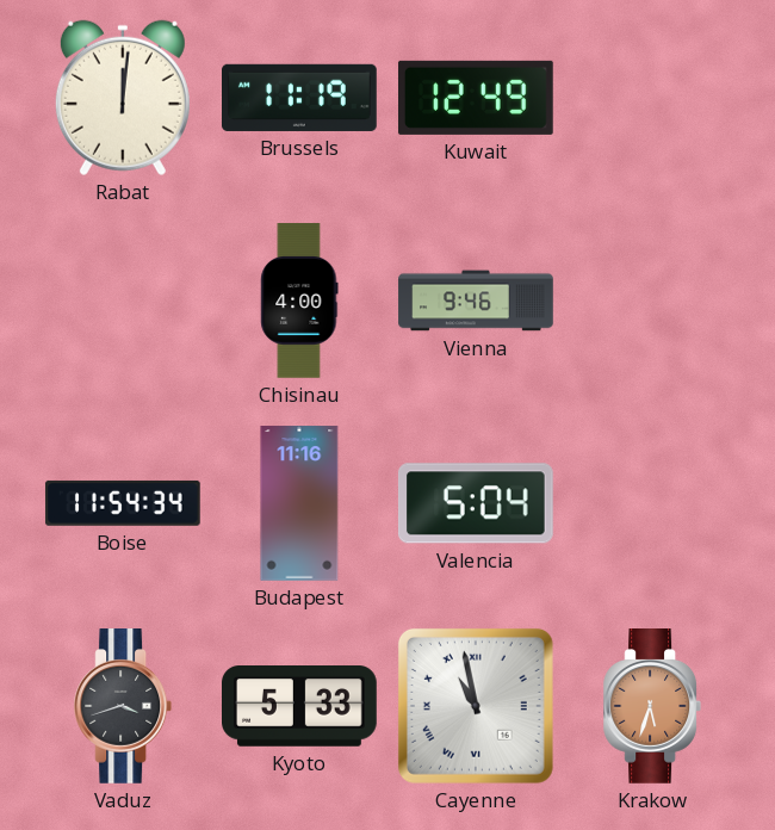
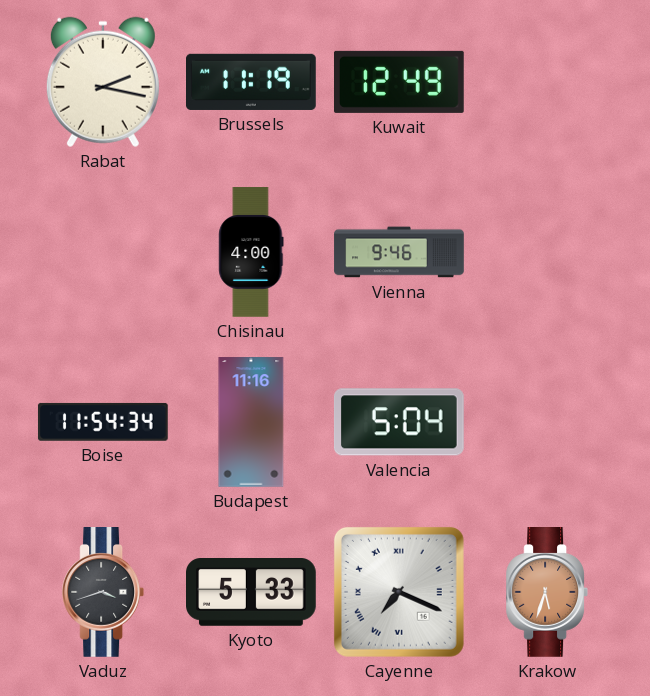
Rabat: 12:01 -> 2:17
Cayenne: 10:58 -> 7:19
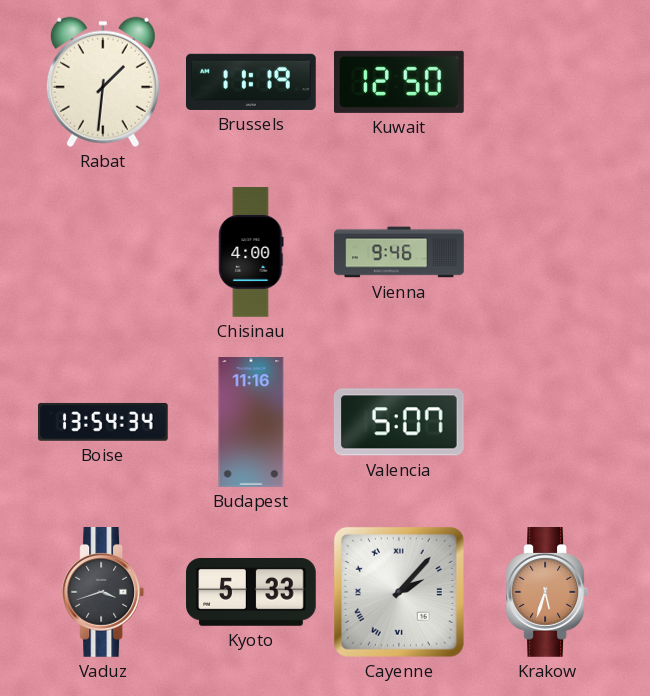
Rabat: 2:17 -> 1:31
Kuwait: 12:49 -> 12:50
Boise: 11:54 -> 13:54
Valencia: 5:04 -> 5:07
Cayenne: 7:19 -> 2:07
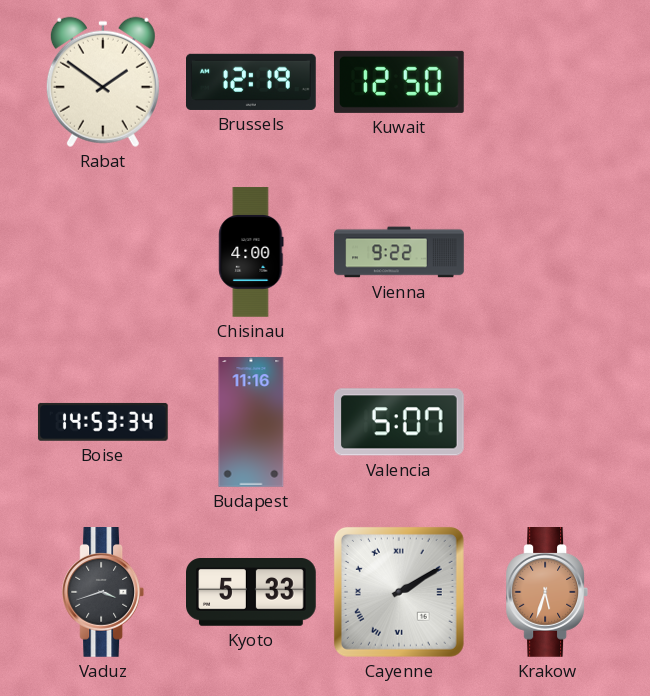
Rabat: 1:31 -> 1:51
Brussels: 11:19 -> 12:19
Vienna: 9:46 -> 9:22
Boise: 13:54 -> 14:53
Cayenne: 2:07 -> 2:10
